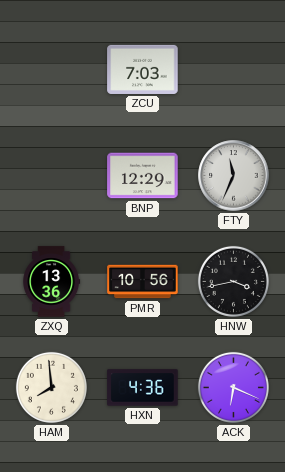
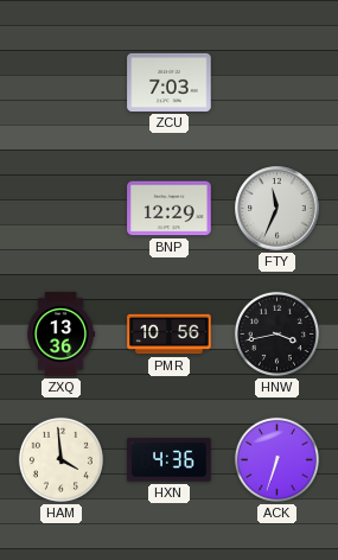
HAM: 7:59 -> 3:59
ACK: 6:19 -> 6:33
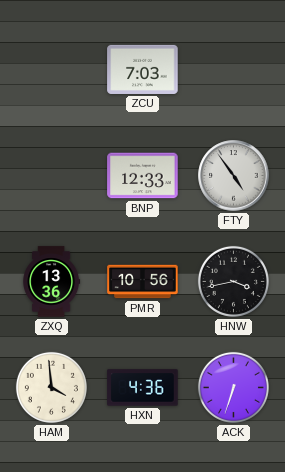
BNP: 12:29 -> 12:33
FTY: 11:34 -> 4:54
